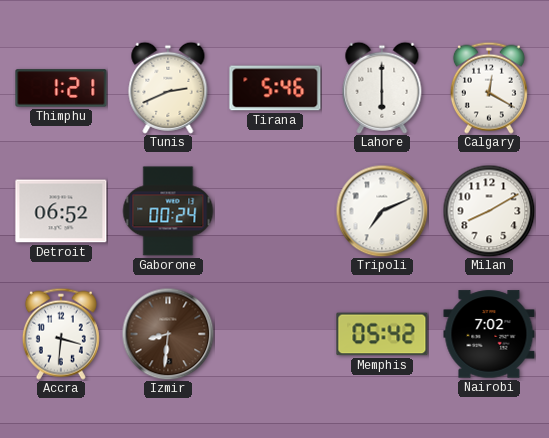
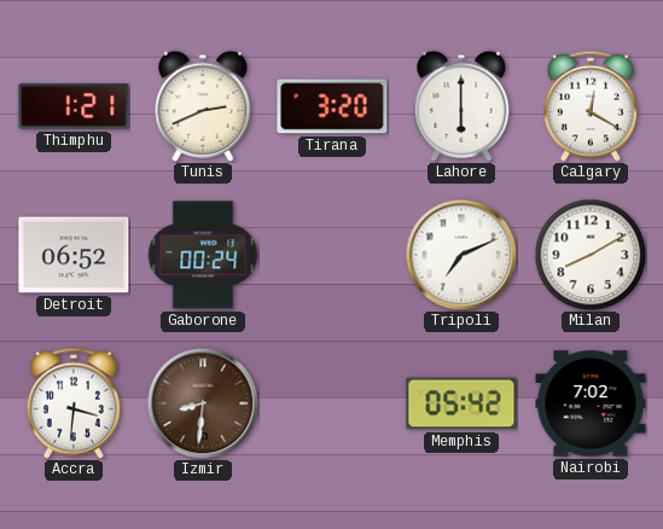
Tirana: 5:46 -> 3:20
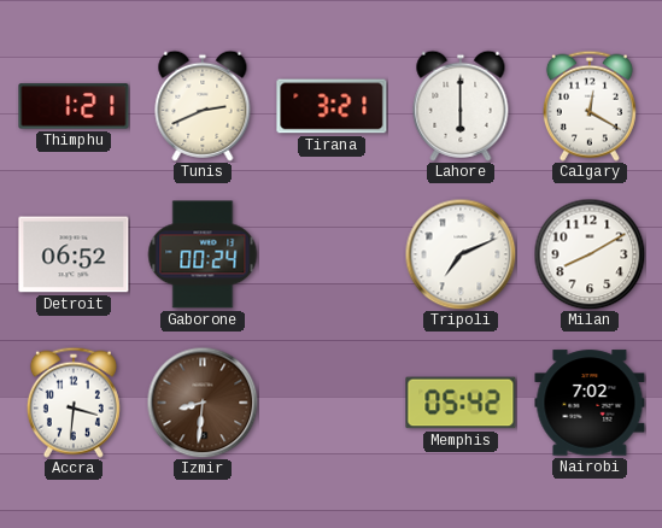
Tirana: 3:20 -> 3:21
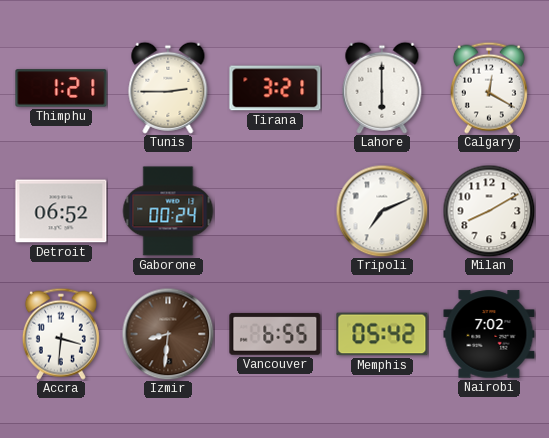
Tunis: 2:41 -> 2:45
Vancouver: none -> 6:55
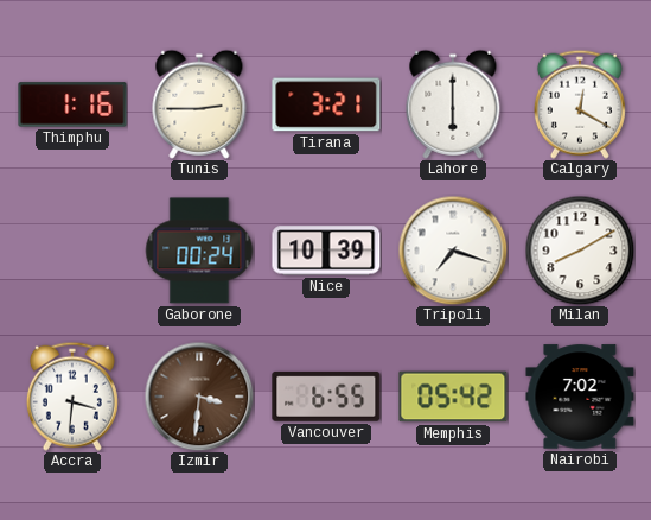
Thimphu: 1:21 -> 1:16
Detroit: 06:52 -> none
Nice: none -> 10:39
Tripoli: 7:11 -> 7:18
Izmir: 8:31 -> 3:31
